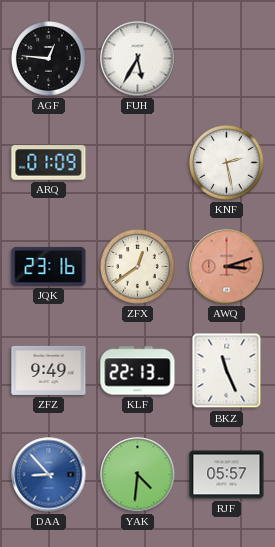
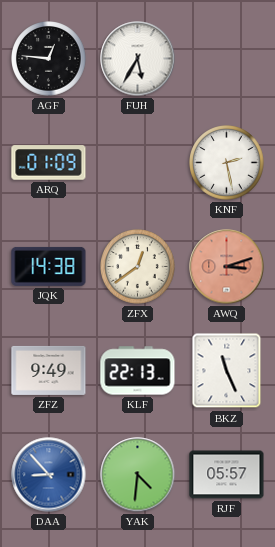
JQK: 23:16 -> 14:38
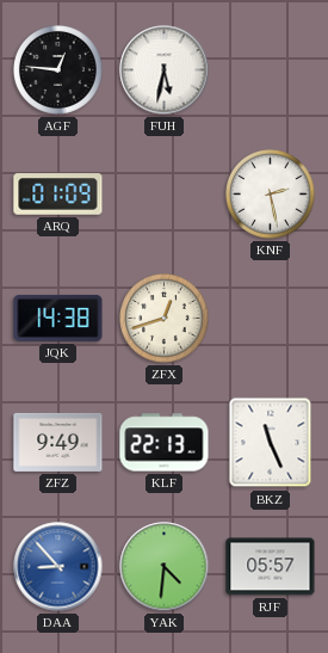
FUH: 5:35 -> 5:32
ZFX: 12:39 -> 12:42
AWQ: 3:12 -> none
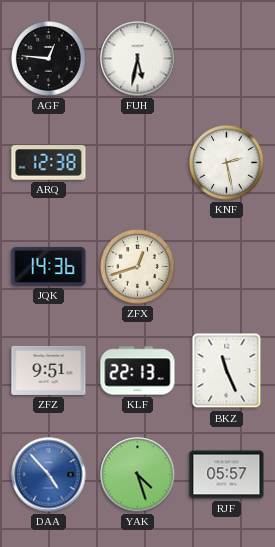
ARQ: 01:09 -> 12:38
JQK: 14:38 -> 14:36
ZFZ: 9:49 -> 9:51
DAA: 8:53 -> 4:53
YAK: 4:31 -> 4:27
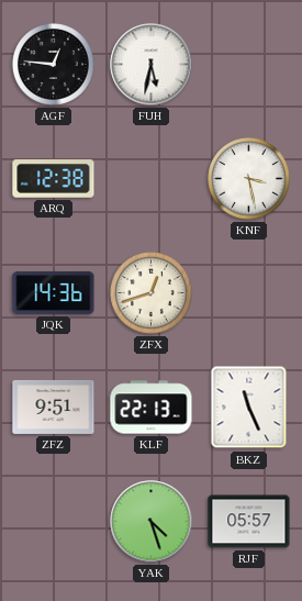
KNF: 2:28 -> 3:28
DAA: 4:53 -> none
